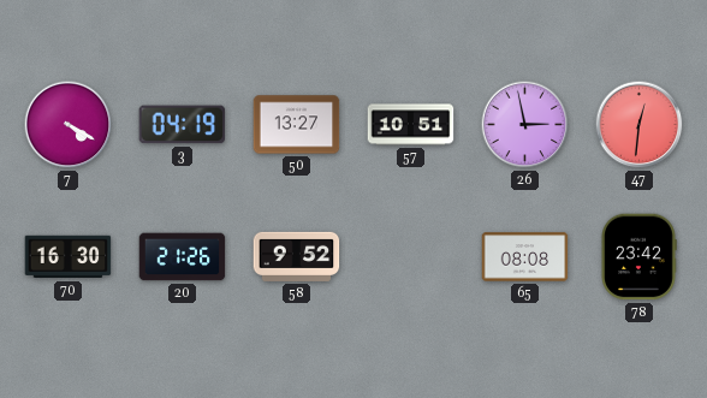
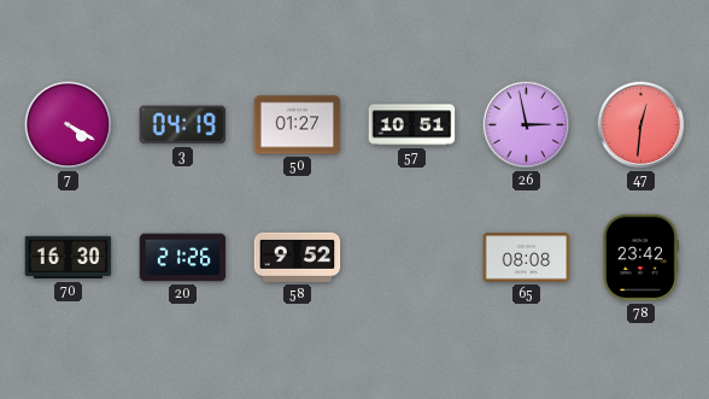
50: 13:27 -> 01:27
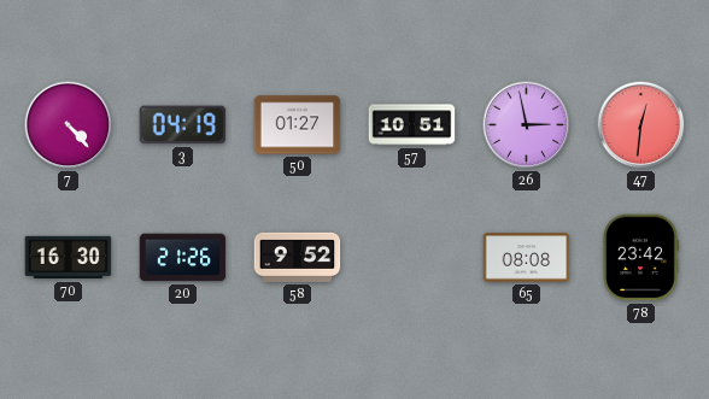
7: 4:20 -> 4:23
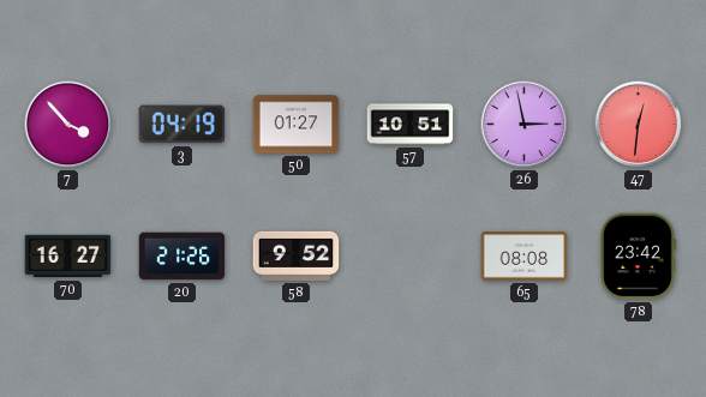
7: 4:23 -> 3:53
70: 16:30 -> 16:27
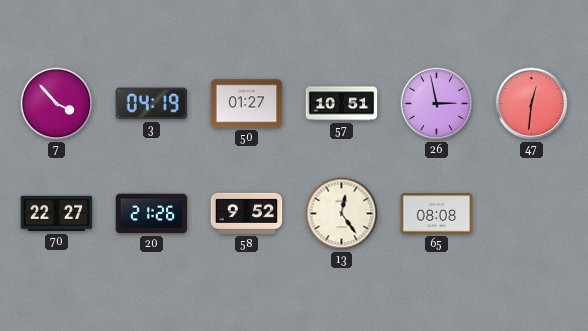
70: 16:27 -> 22:27
13: none -> 12:24
78: 23:42 -> none
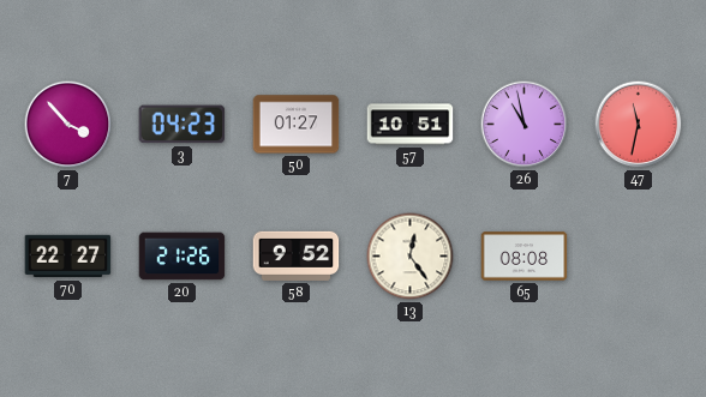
3: 04:19 -> 04:23
26: 2:58 -> 10:58
47: 12:31 -> 11:32
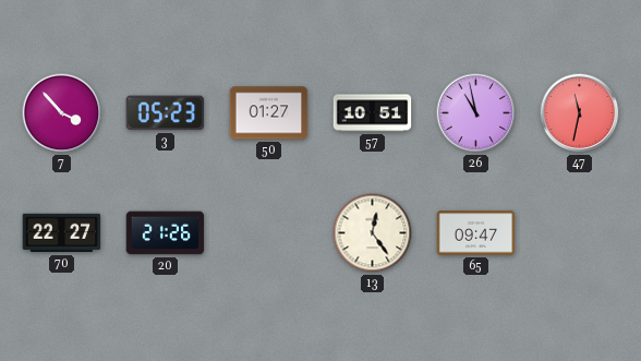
3: 04:23 -> 05:23
58: 9:52 -> none
65: 08:08 -> 09:47
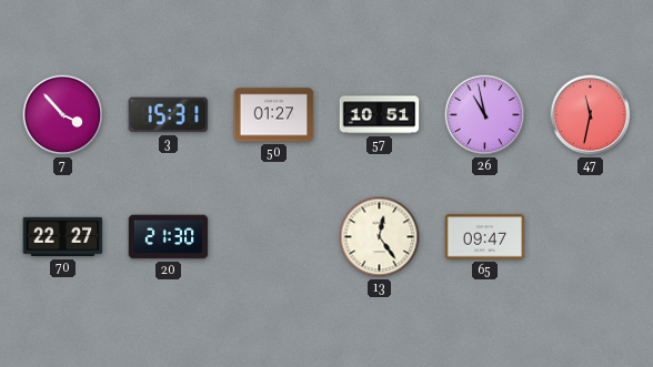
3: 05:23 -> 15:31
20: 21:26 -> 21:30
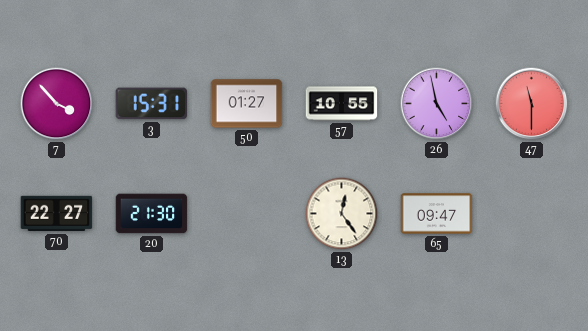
57: 10:51 -> 10:55
26: 10:58 -> 4:58
47: 11:32 -> 11:30
